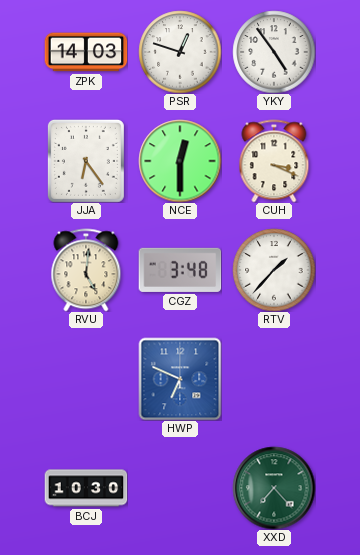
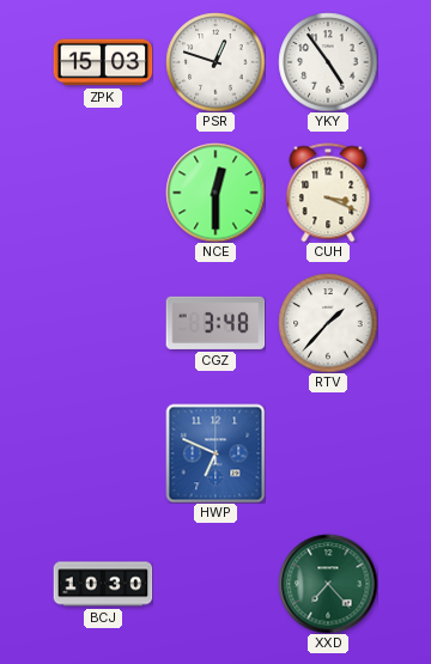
ZPK: 14:03 -> 15:03
JJA: 6:24 -> none
RVU: 5:01 -> none
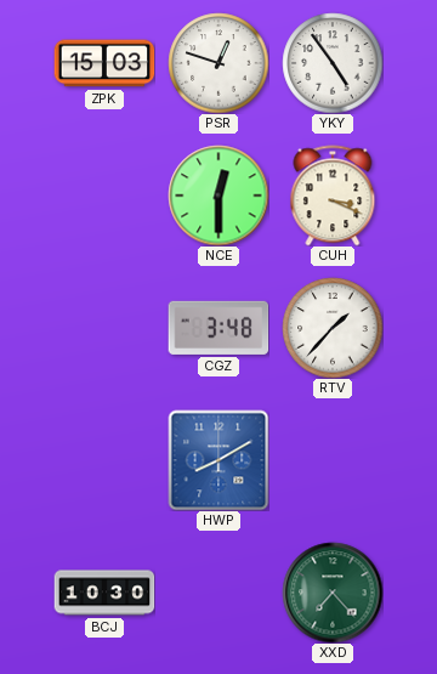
HWP: 6:49 -> 8:10
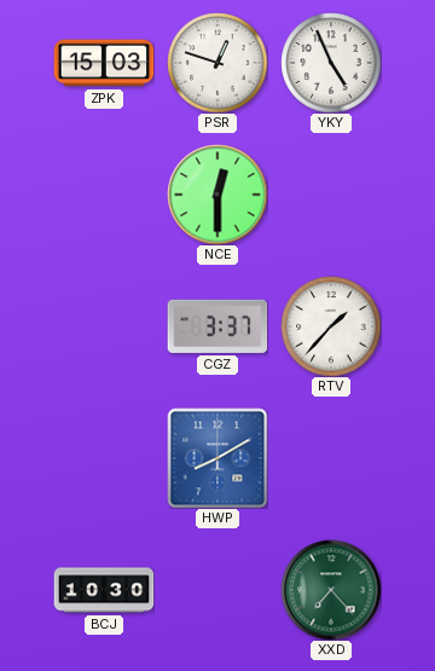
YKY: 4:54 -> 4:56
CUH: 3:19 -> none
CGZ: 3:48 -> 3:37
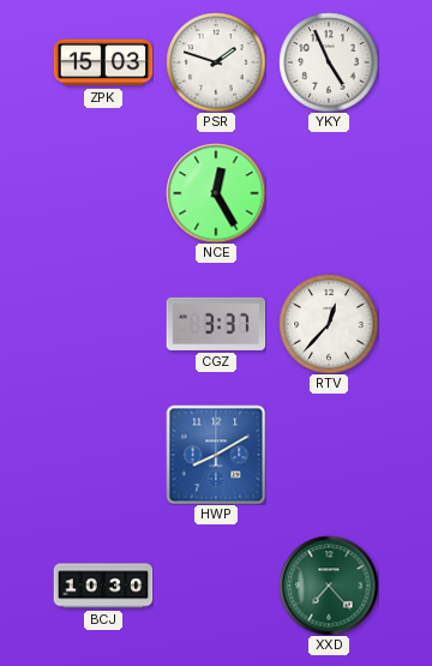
PSR: 12:48 -> 1:48
NCE: 12:30 -> 12:25
RTV: 1:37 -> 12:37
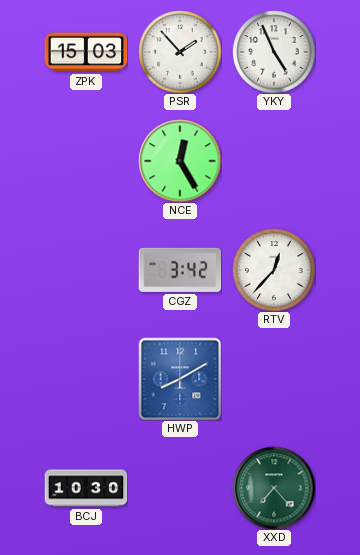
PSR: 1:48 -> 1:53
CGZ: 3:37 -> 3:42
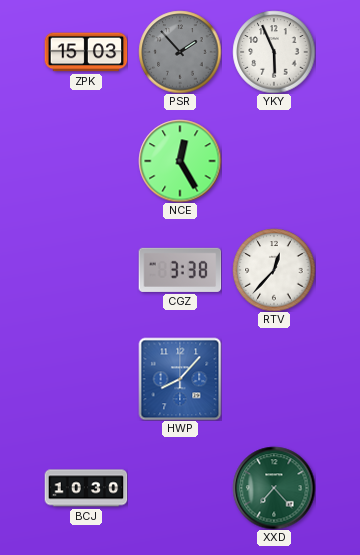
PSR dial: white -> grey
YKY: 4:56 -> 5:56
CGZ: 3:42 -> 3:38
HWP: 8:10 -> 8:07
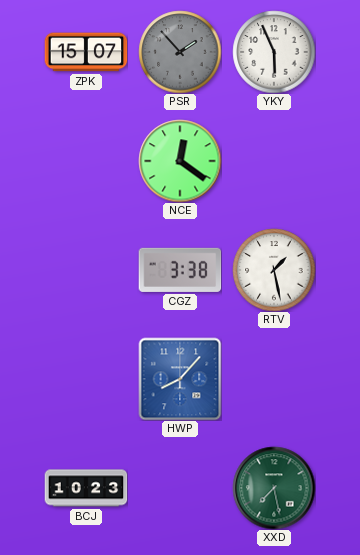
ZPK: 15:03 -> 15:07
NCE: 12:25 -> 12:21
RTV: 12:37 -> 1:28
BCJ: 10:30 -> 10:23
XXD: 7:23 -> 7:28
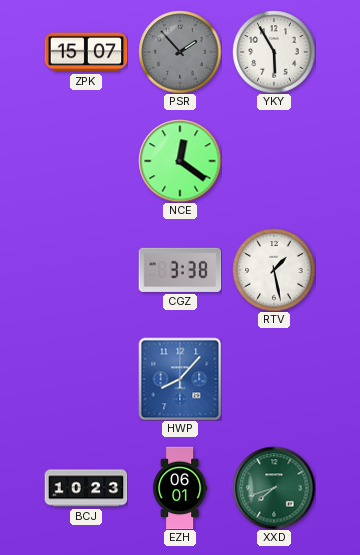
YKY: 5:56 -> 5:55
EZH: none -> 06:01
XXD: 7:28 -> 7:42
